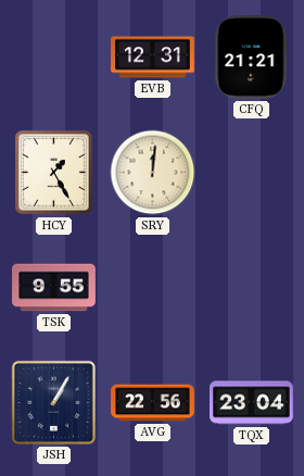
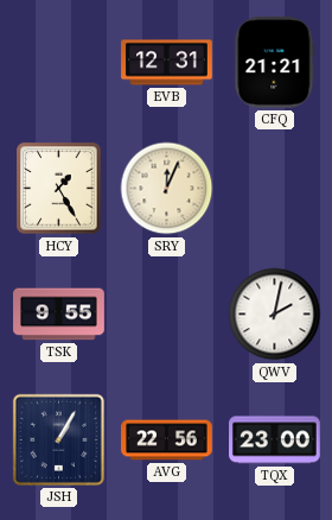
SRY: 12:01 -> 12:04
QWV: none -> 2:02
TQX: 23:04 -> 23:00
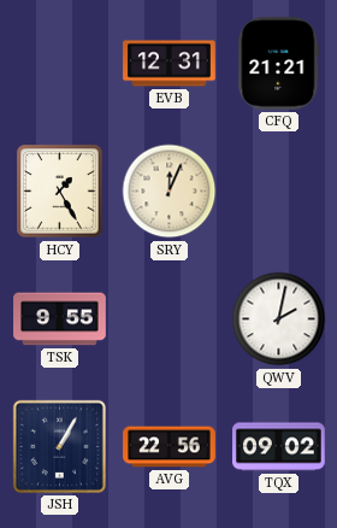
TQX: 23:00 -> 09:02
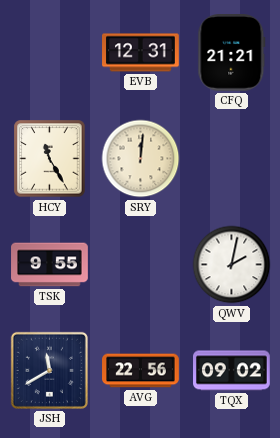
HCY: 1:25 -> 11:25
SRY: 12:04 -> 12:01
JSH: 1:05 -> 11:40
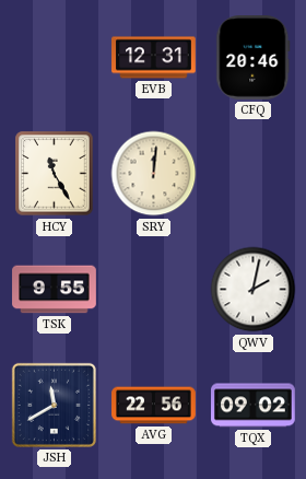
CFQ: 21:21 -> 20:46
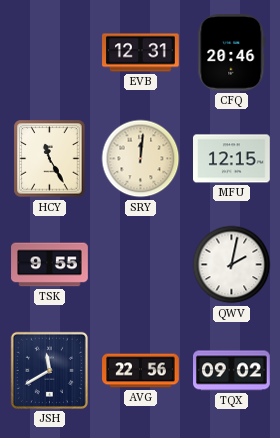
MFU: none -> 12:15
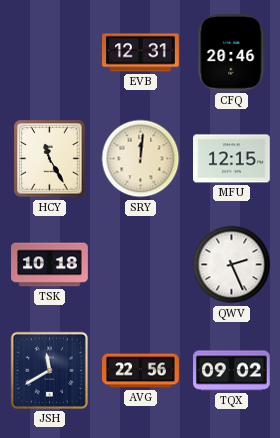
TSK: 9:55 -> 10:18
QWV: 2:02 -> 2:26
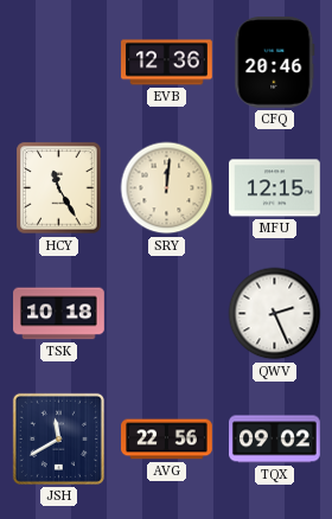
EVB: 12:31 -> 12:36
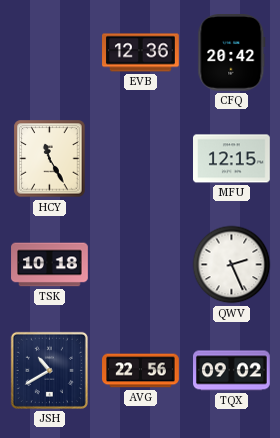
CFQ: 20:46 -> 20:42
SRY: 12:01 -> none
JSH: 11:40 -> 10:40
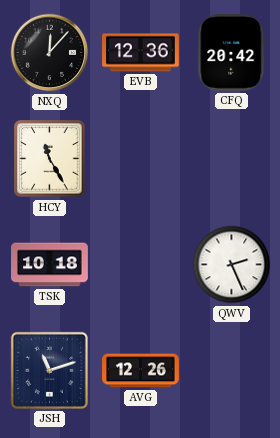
NXQ: none -> 12:07
MFU: 12:15 -> none
JSH: 10:40 -> 11:12
AVG: 22:56 -> 12:26
TQX: 09:02 -> none
